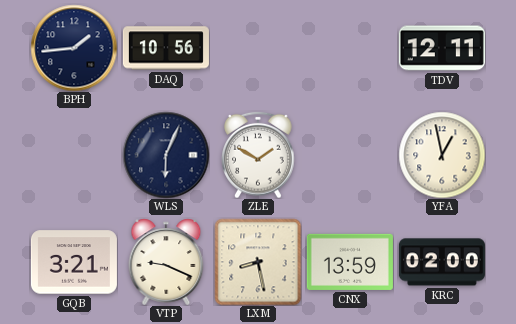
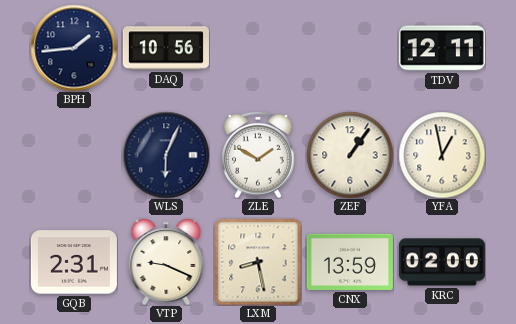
ZEF: none -> 1:06
GQB: 3:21 -> 2:31
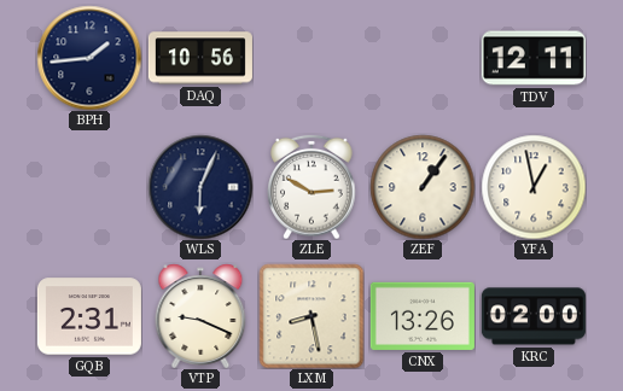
ZLE: 1:50 -> 2:50
CNX: 13:59 -> 13:26
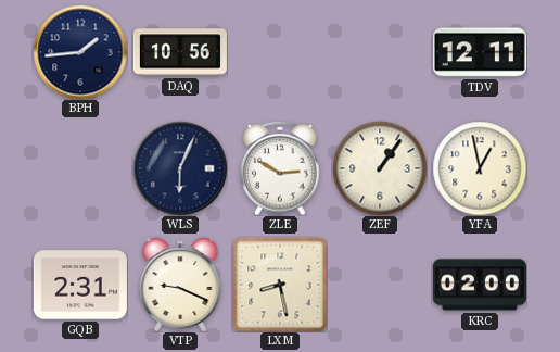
CNX: 13:26 -> none
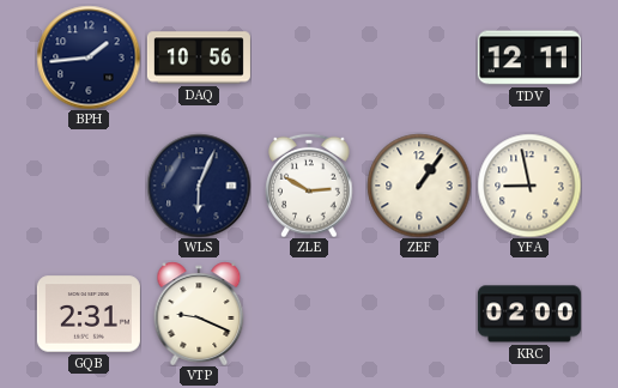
YFA: 12:58 -> 8:58
LXM: 8:28 -> none
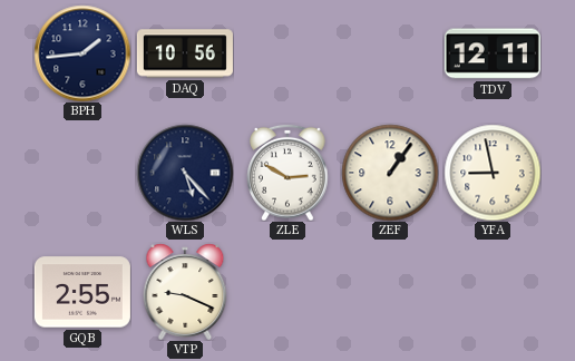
WLS: 6:04 -> 5:23
GQB: 2:31 -> 2:55
KRC: 02:00 -> none
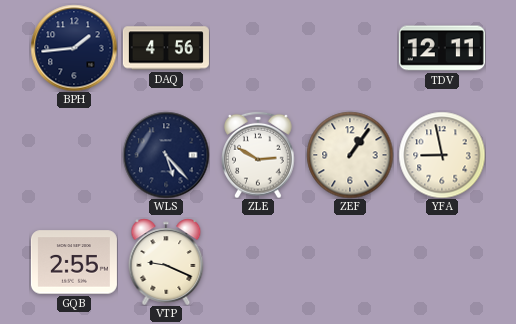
DAQ: 10:56 -> 4:56
